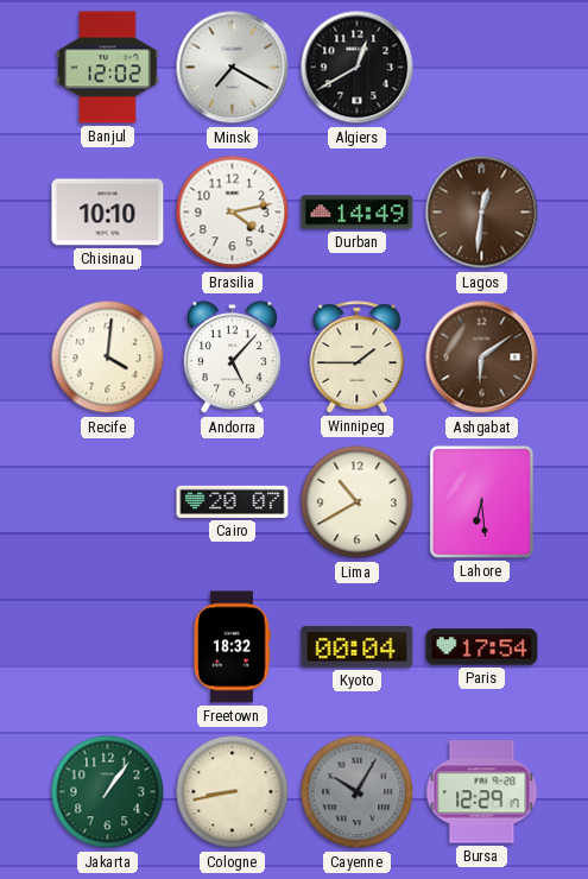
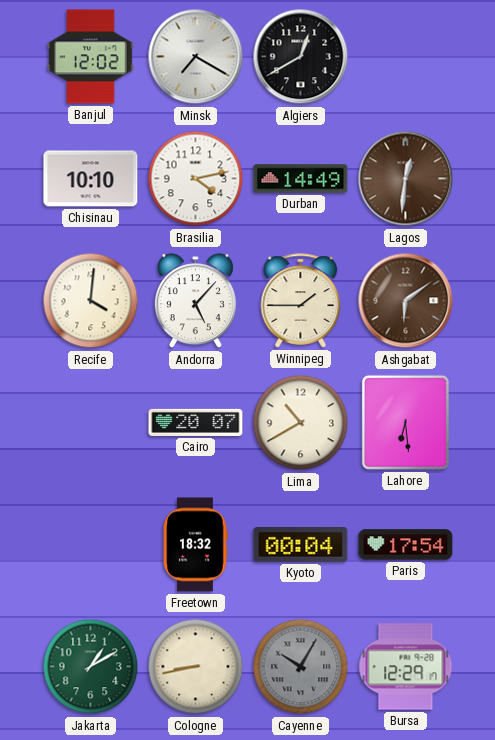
Jakarta: 1:06 -> 1:10
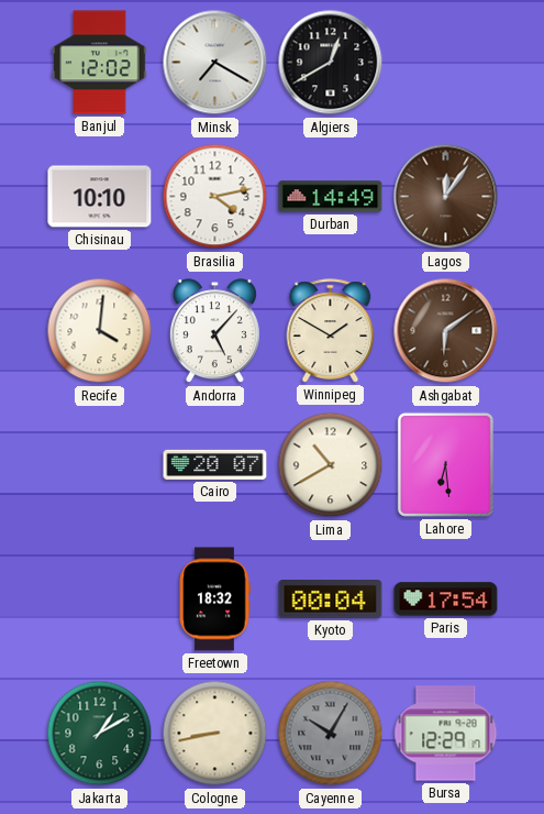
Lagos: 12:31 -> 12:06
Winnipeg: 1:45 -> 1:50
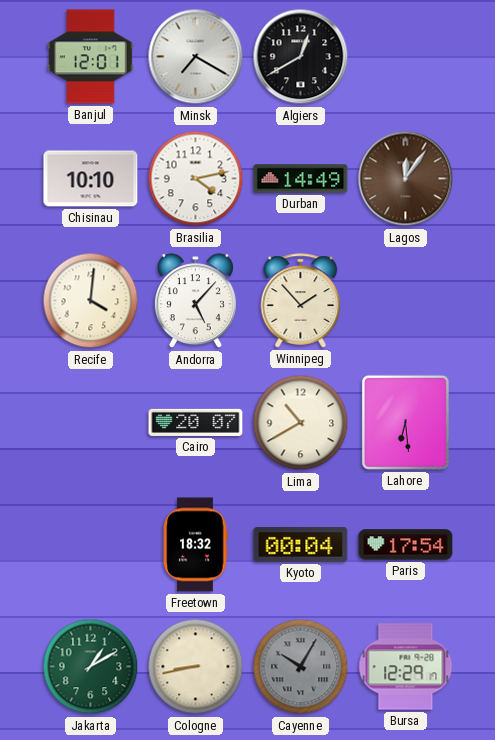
Banjul: 12:02 -> 12:01
Winnipeg: 1:50 -> 1:53
Ashgabat: 6:09 -> none
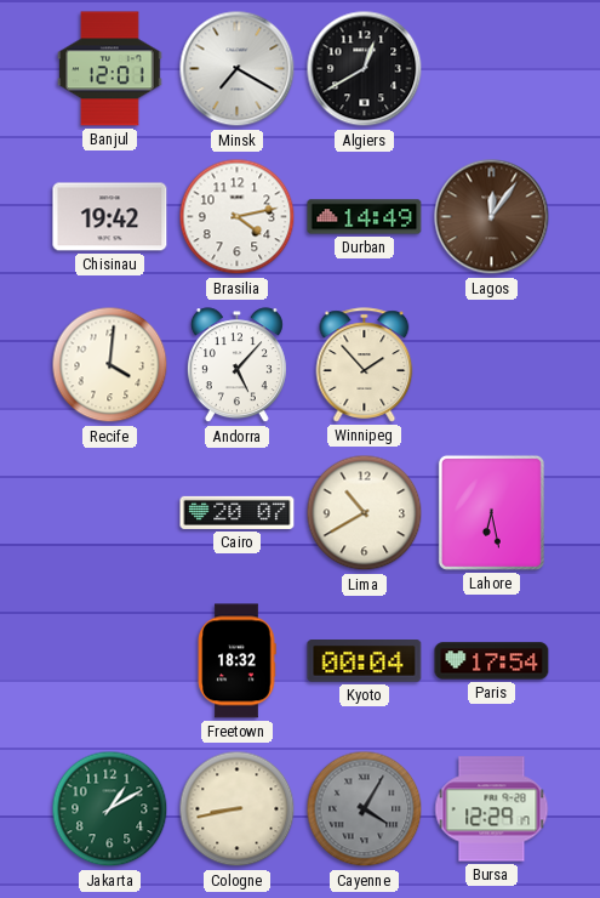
Chisinau: 10:10 -> 19:42
Lahore: 6:29 -> 6:28
Cayenne: 10:05 -> 4:05
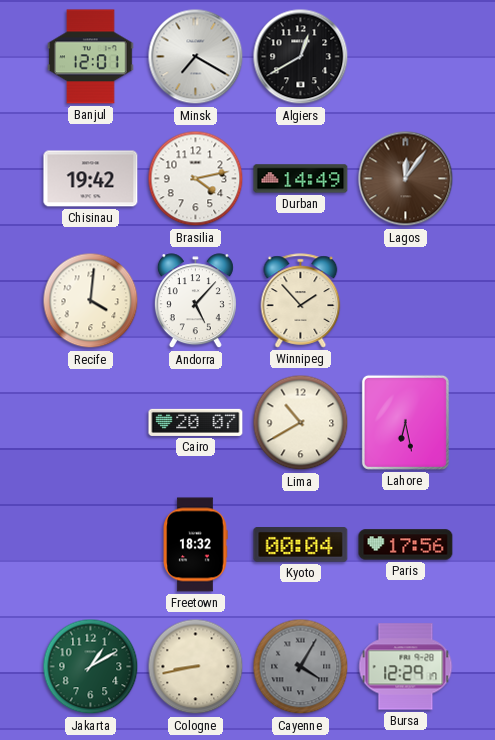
Paris: 17:54 -> 17:56
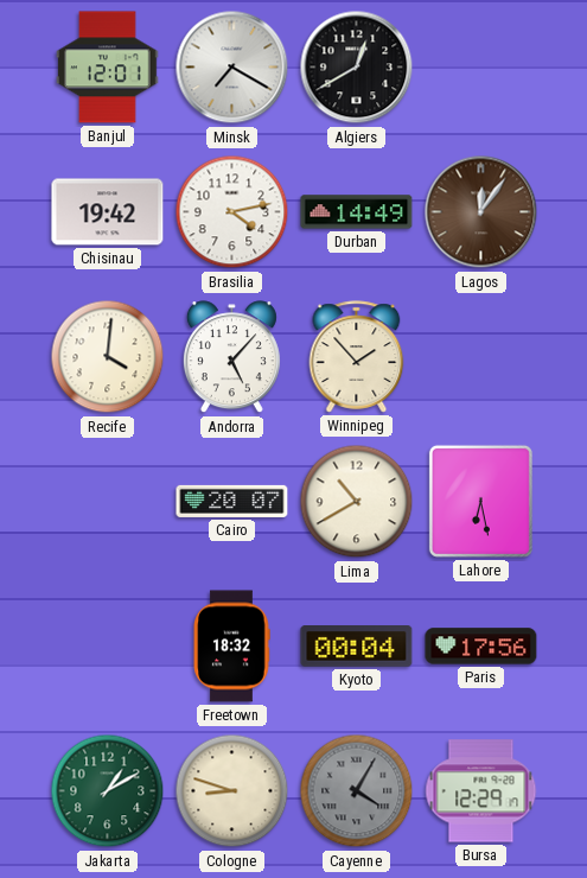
Cologne: 8:43 -> 8:48
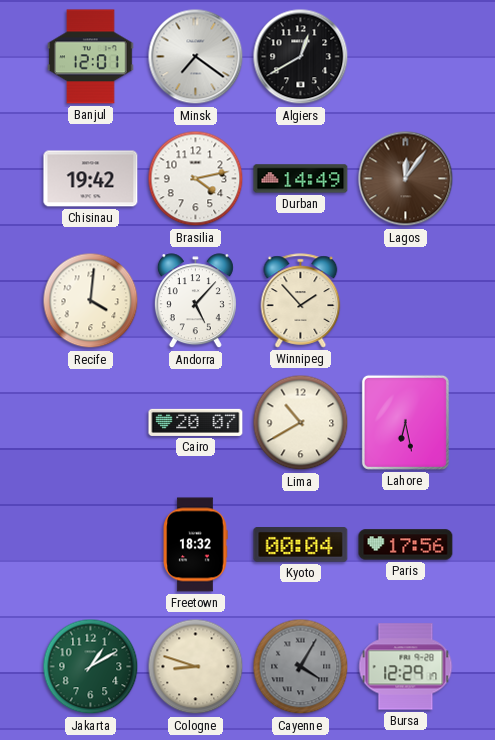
Minsk: 7:20 -> 7:21
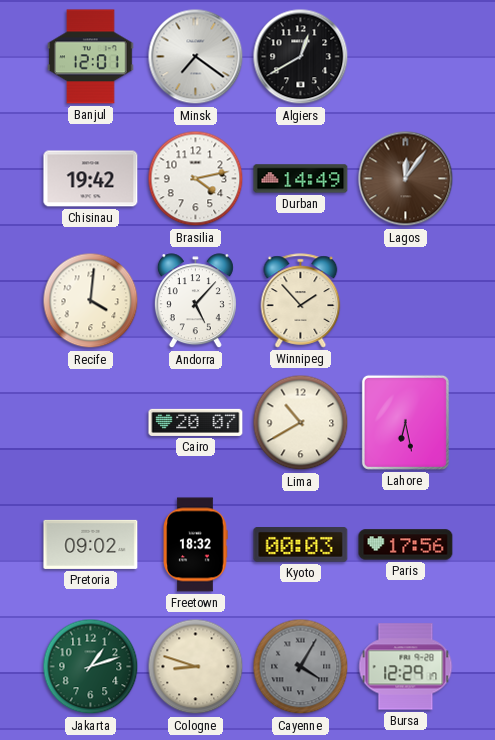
Pretoria: none -> 09:02
Kyoto: 00:04 -> 00:03
Jakarta: 1:10 -> 1:12
